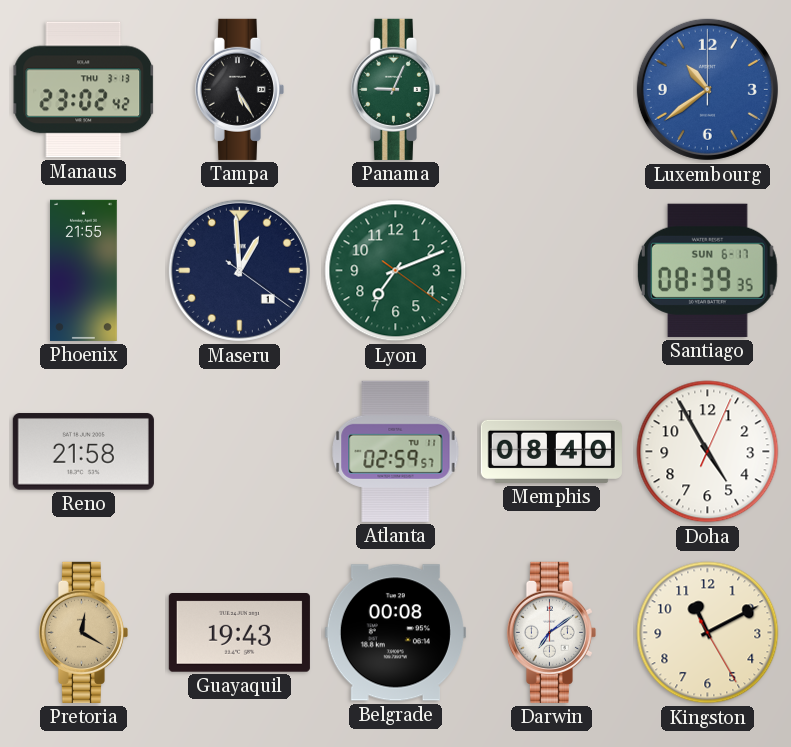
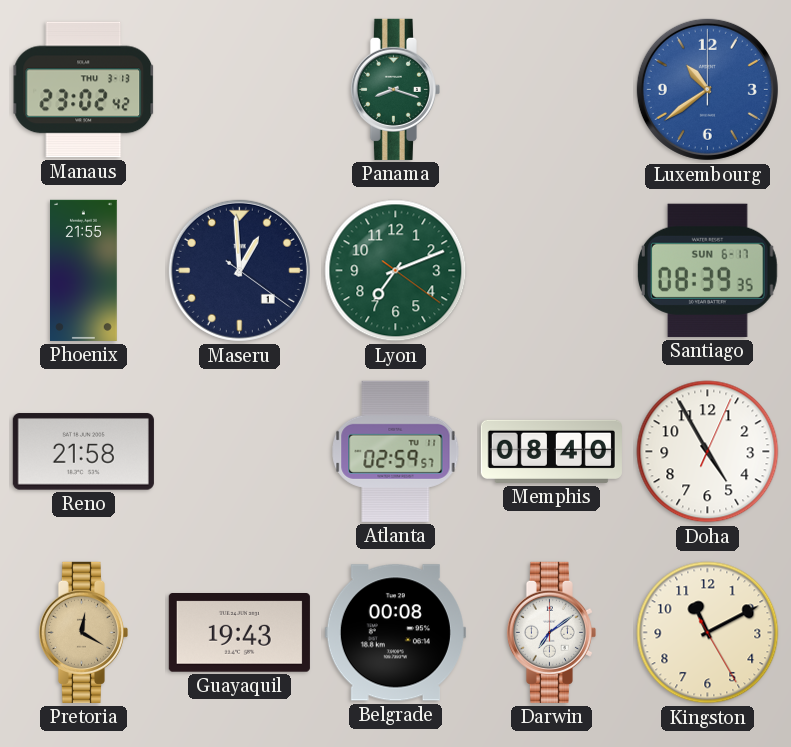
Tampa: 5:25 -> none
Panama: 9:04 -> 8:18
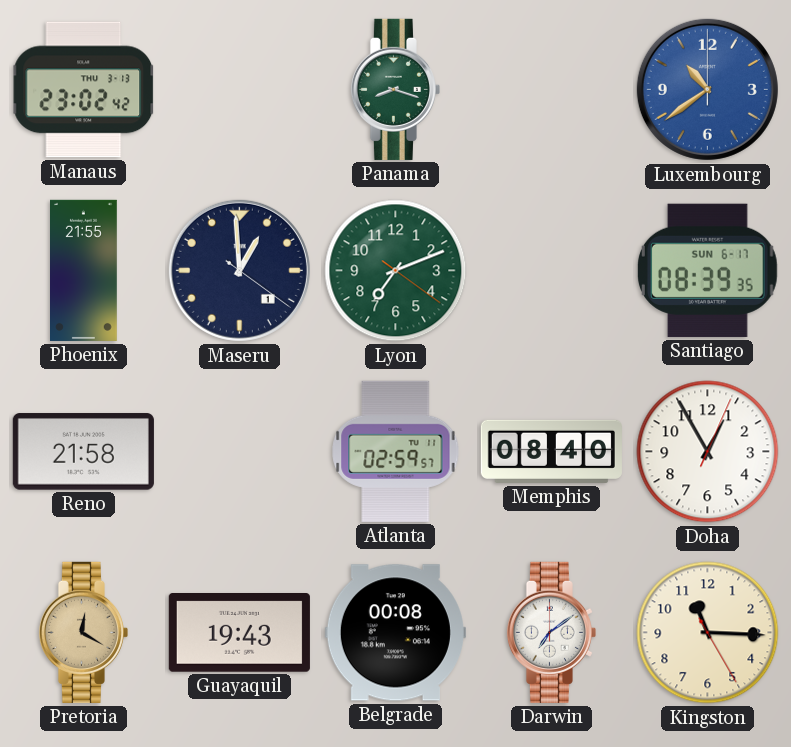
Doha: 4:55 -> 12:55
Kingston: 11:10 -> 11:15
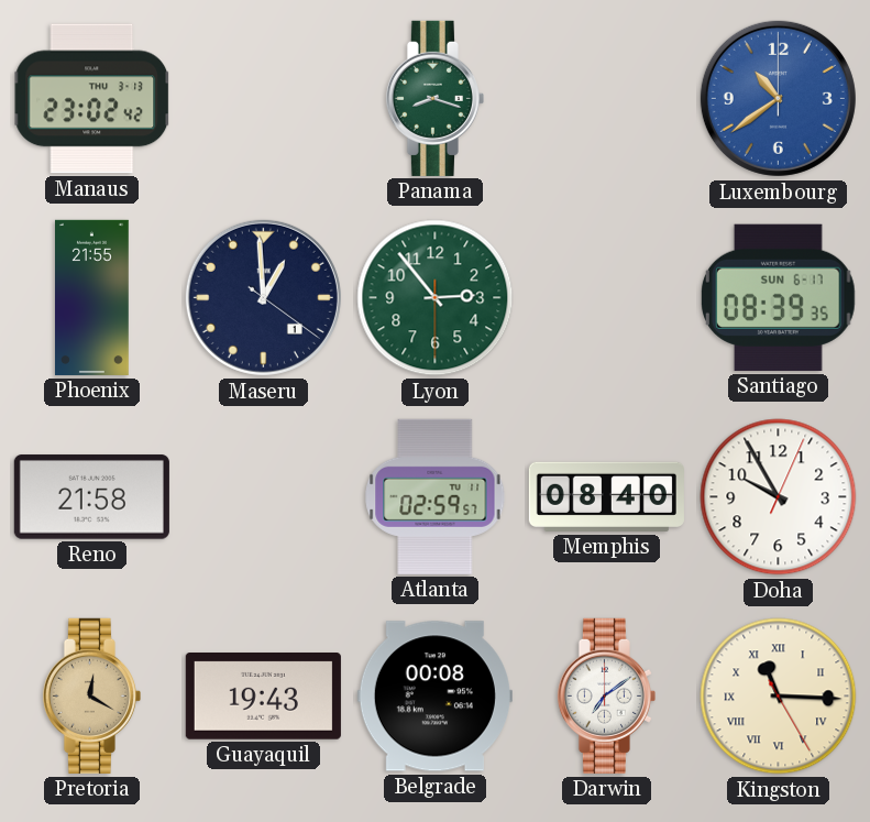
Lyon: 7:11 -> 2:53
Doha: 12:55 -> 9:55
Kingston numerals: Arabic -> Roman
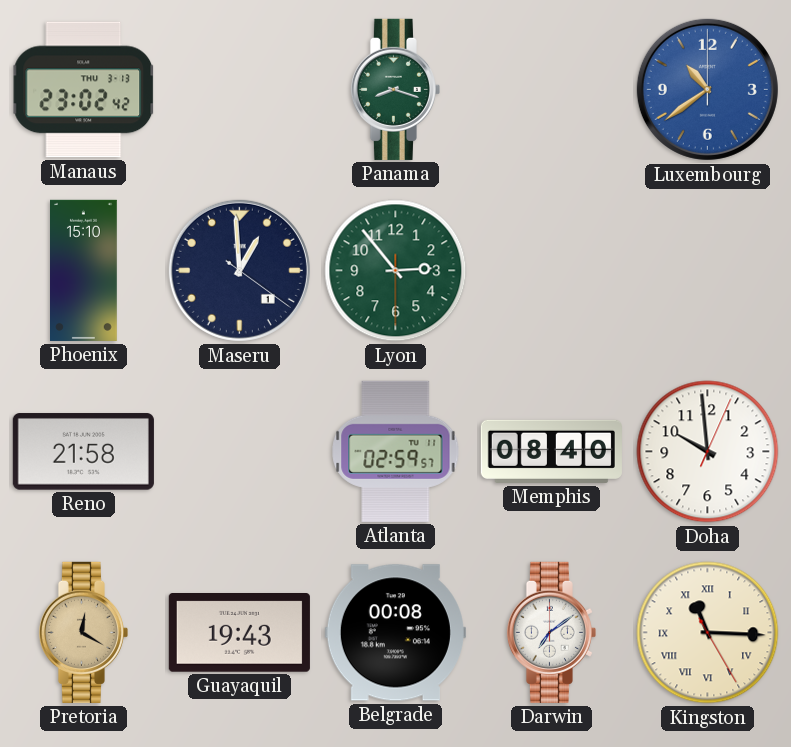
Phoenix: 21:55 -> 15:10
Santiago: 08:39 -> none
Doha: 9:55 -> 9:59
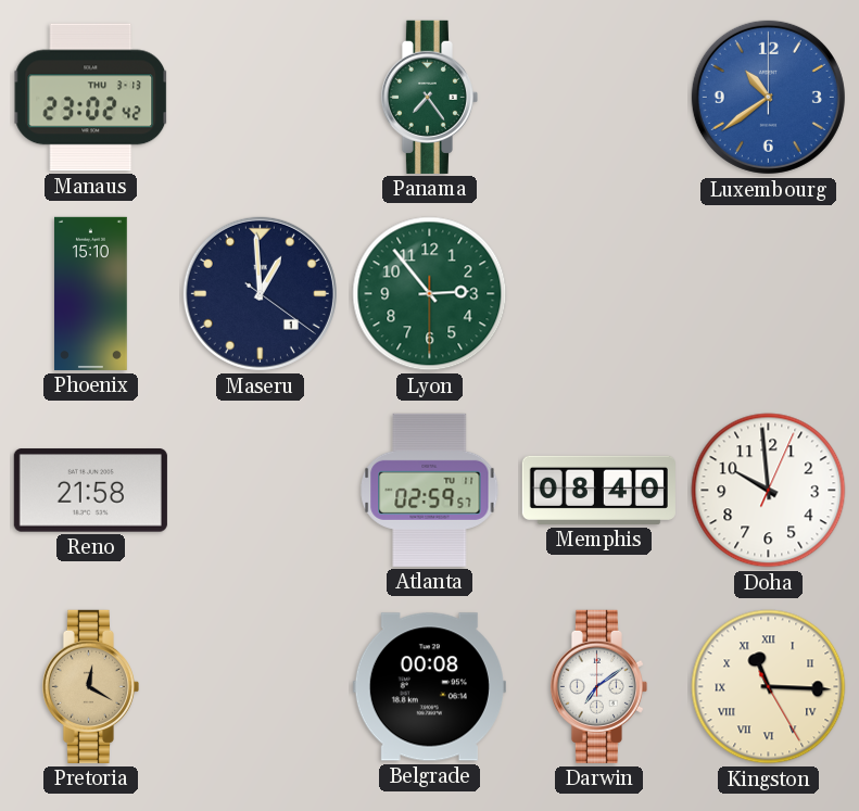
Panama: 8:18 -> 7:24
Guayaquil: 19:43 -> none
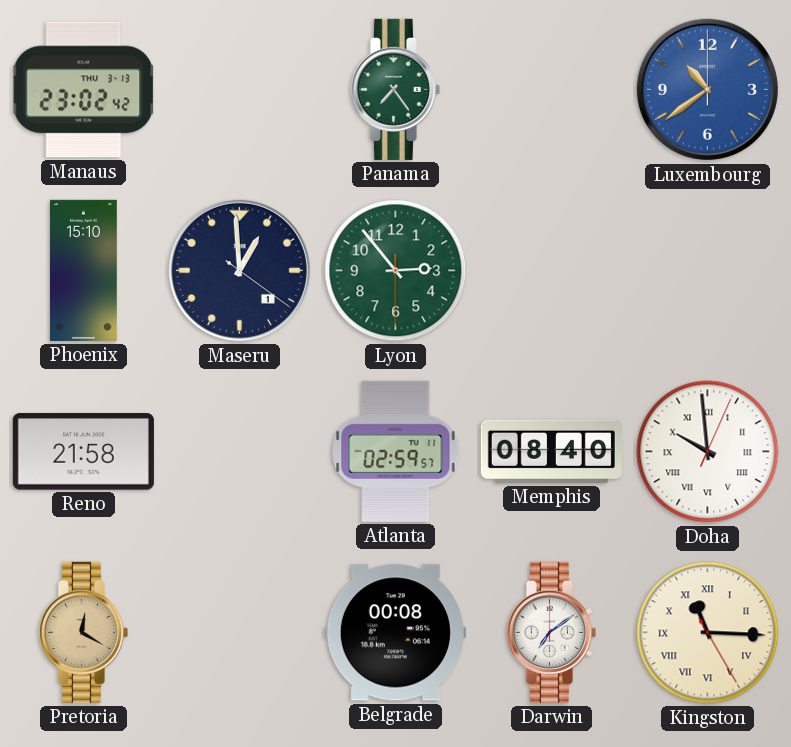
Doha numerals: Arabic -> Roman
